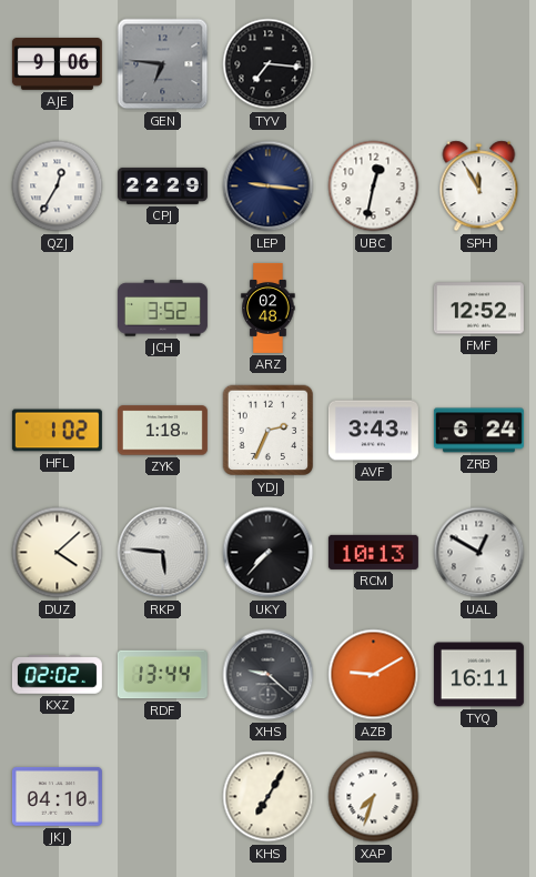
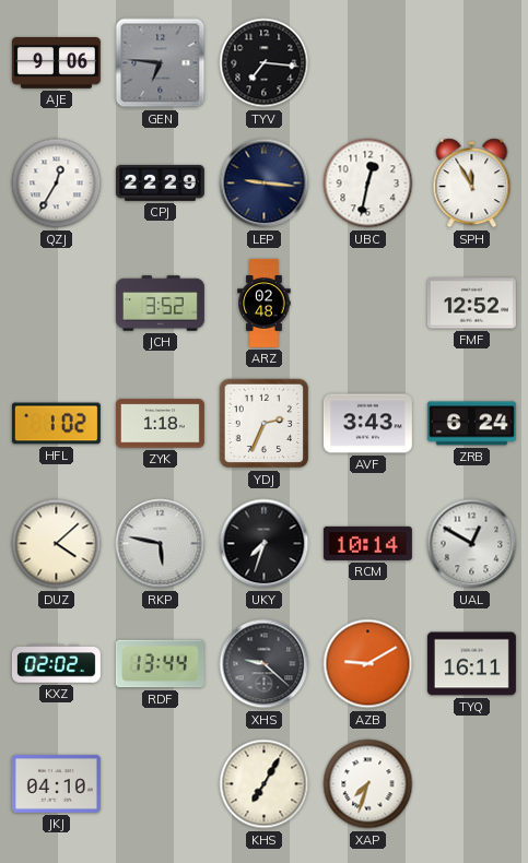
RKP: 5:46 -> 5:47
UKY: 7:37 -> 7:33
RCM: 10:13 -> 10:14
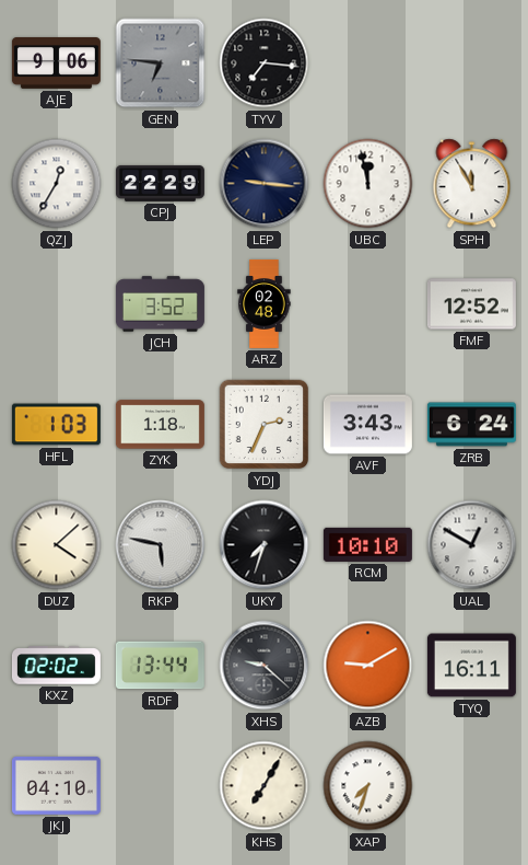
UBC: 12:32 -> 11:58
HFL: 1:02 -> 1:03
RCM: 10:14 -> 10:10
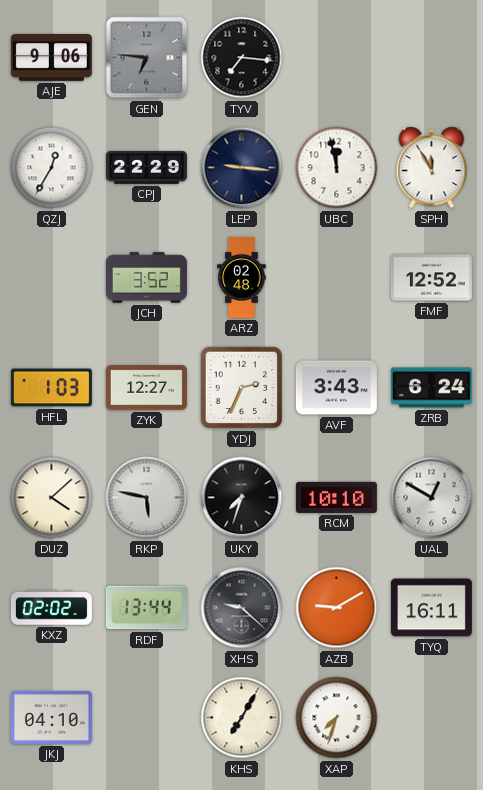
ZYK: 1:18 -> 12:27
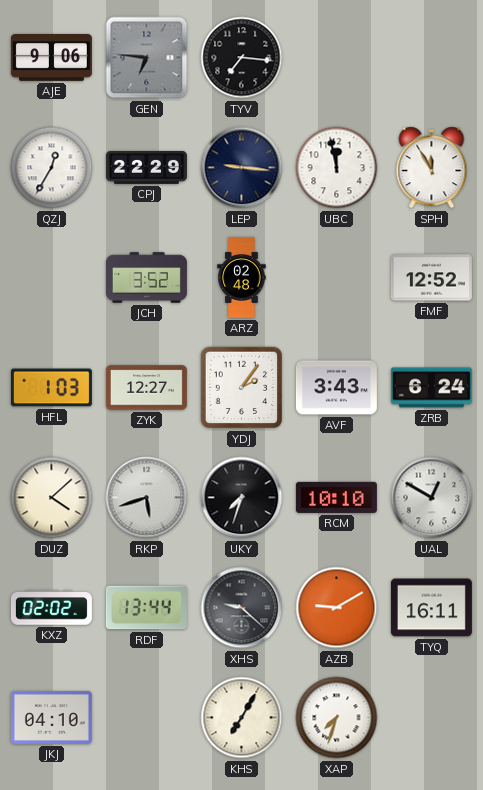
YDJ: 2:34 -> 2:06
RKP: 5:47 -> 5:42
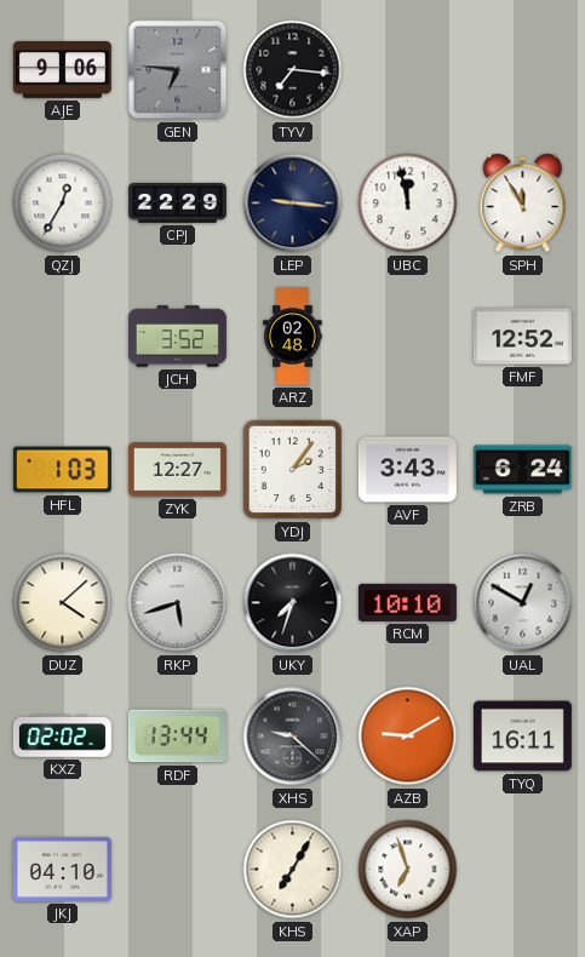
XAP: 7:33 -> 6:57
